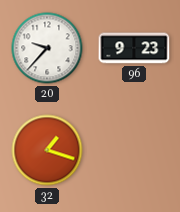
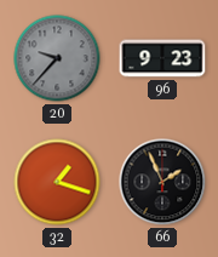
20 dial: white -> grey
66: none -> 1:56
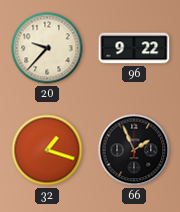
20 dial: grey -> cream
96: 9:23 -> 9:22
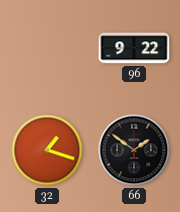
20: 9:37 -> none
66: 1:56 -> 1:51
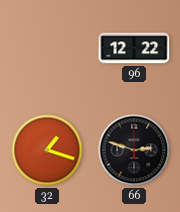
96: 9:22 -> 12:22
66: 1:51 -> 2:48
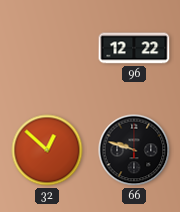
32: 1:18 -> 12:52
66: 2:48 -> 9:48
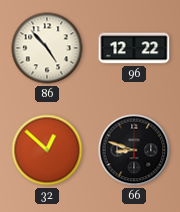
86: none -> 4:53
66: 9:48 -> 8:48
